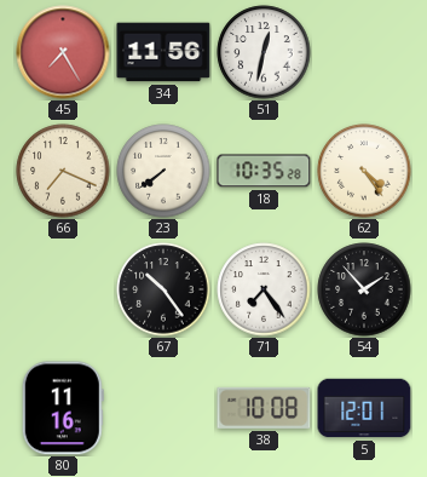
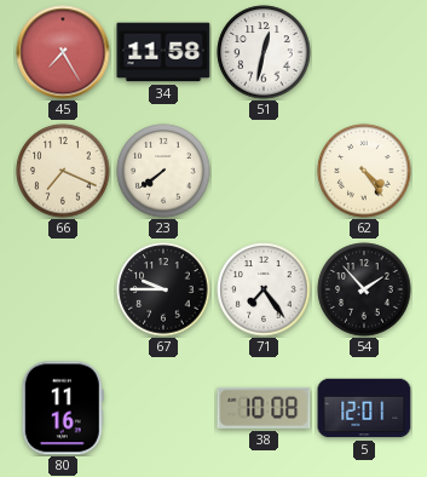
34: 11:56 -> 11:58
18: 10:35 -> none
67: 10:24 -> 9:45
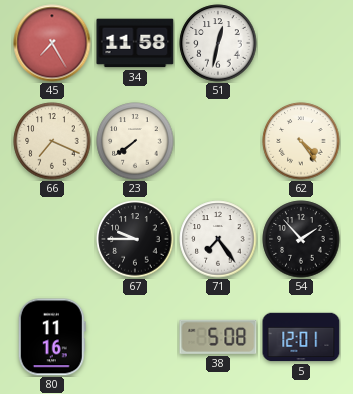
38: 10:08 -> 5:08
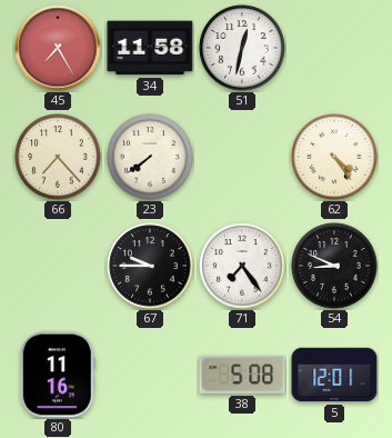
66: 7:19 -> 7:23
54: 1:53 -> 8:49
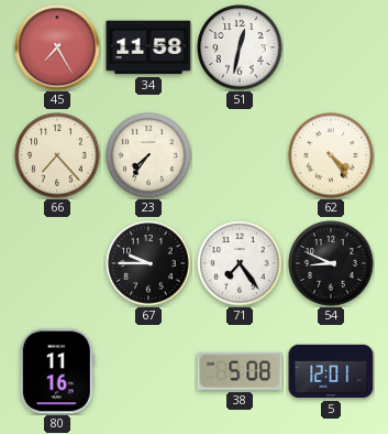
23: 7:39 -> 7:36
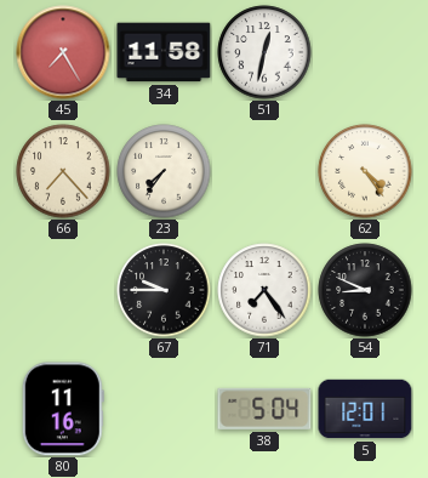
38: 5:08 -> 5:04
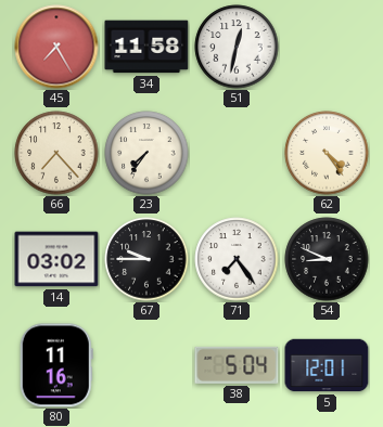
14: none -> 03:02
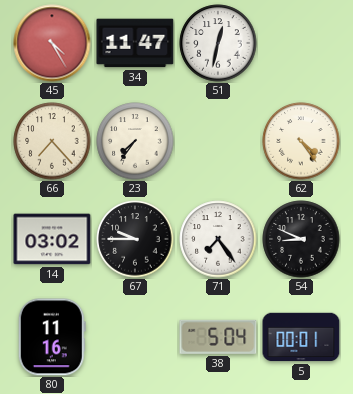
45: 7:25 -> 4:25
34: 11:58 -> 11:47
5: 12:01 -> 00:01
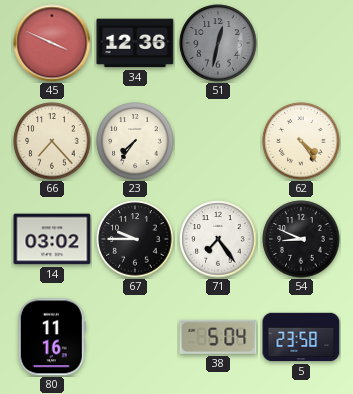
45: 4:25 -> 3:49
34: 11:47 -> 12:36
51 dial: white -> grey
5: 00:01 -> 23:58
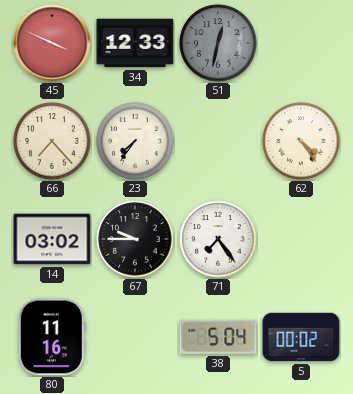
34: 12:36 -> 12:33
54: 8:49 -> none
5: 23:58 -> 00:02
